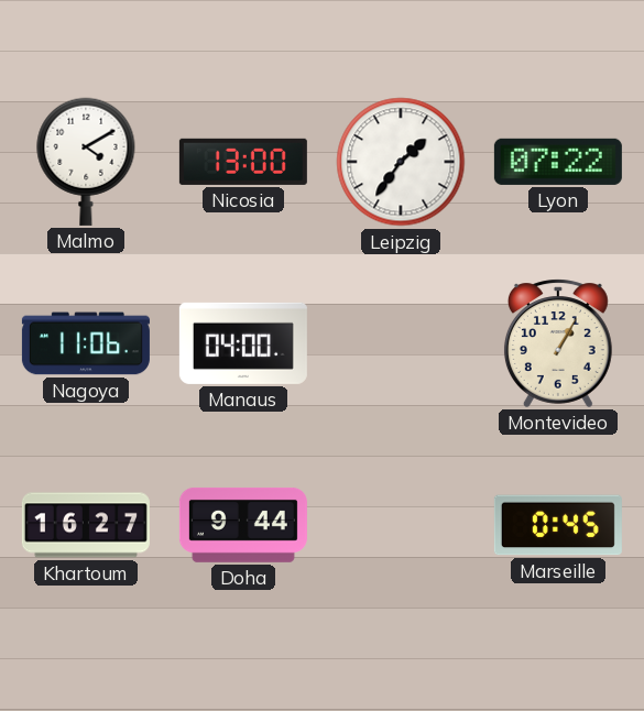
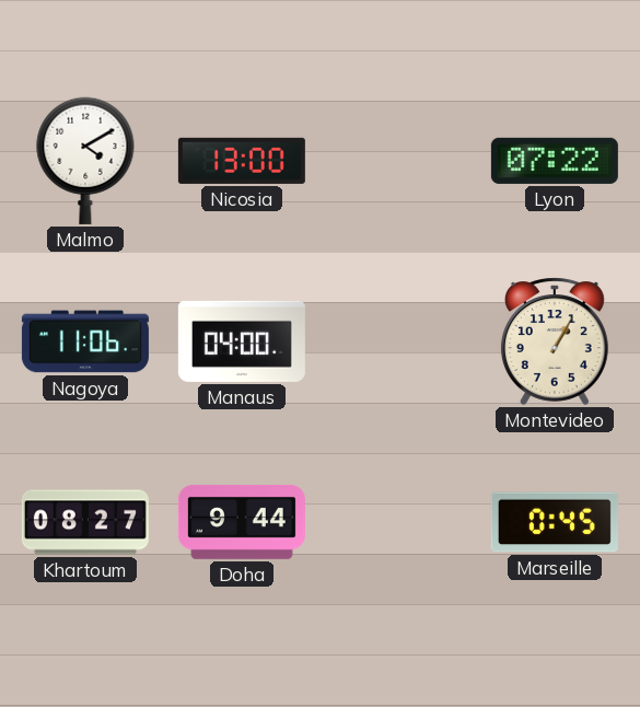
Leipzig: 1:36 -> none
Khartoum: 16:27 -> 08:27
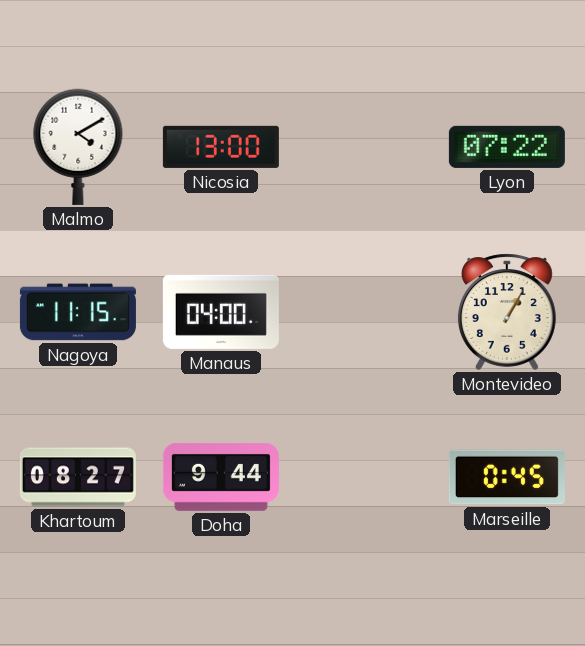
Nagoya: 11:06 -> 11:15
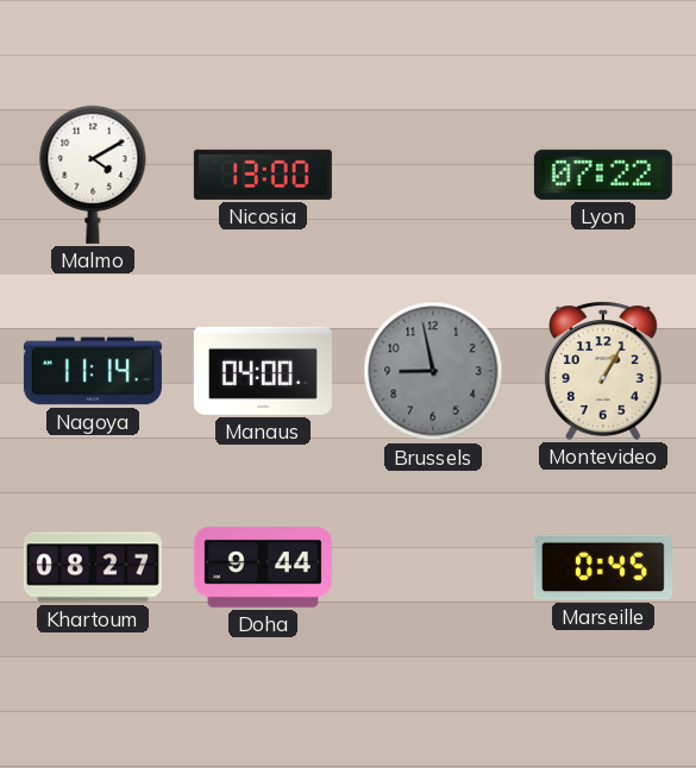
Nagoya: 11:15 -> 11:14
Brussels: none -> 8:58
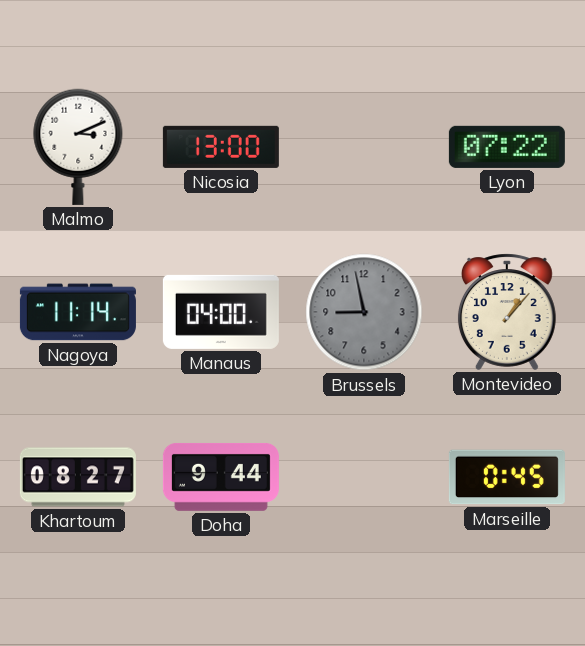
Malmo: 4:10 -> 3:11
Montevideo: 1:05 -> 1:07
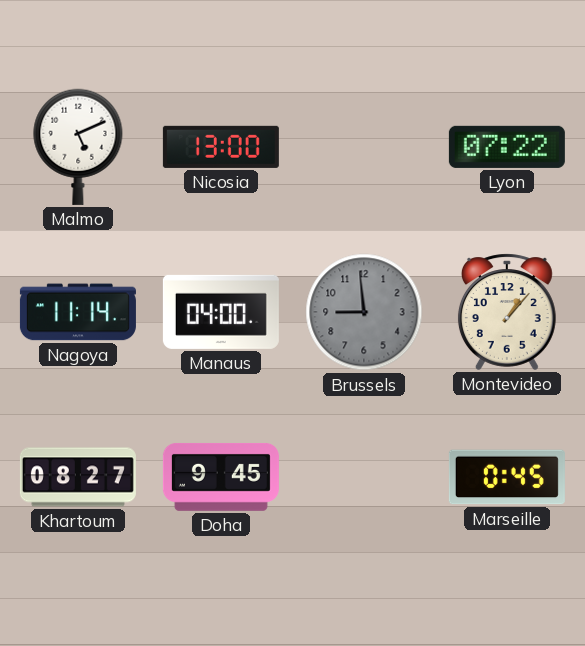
Malmo: 3:11 -> 5:11
Brussels: 8:58 -> 8:59
Doha: 9:44 -> 9:45
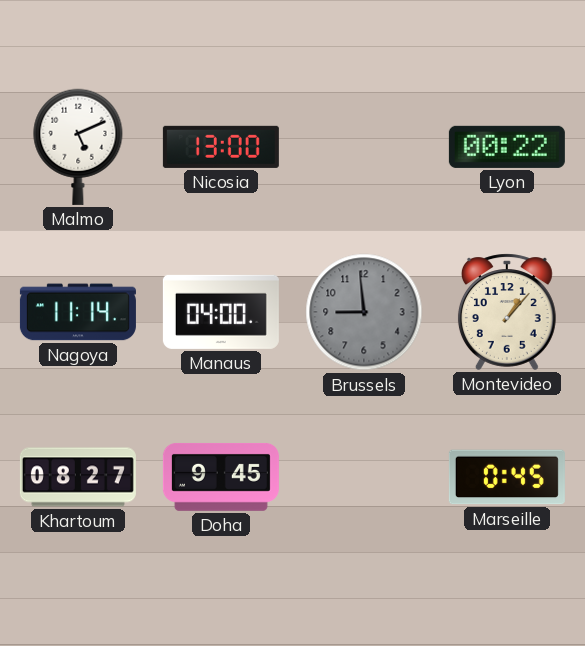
Lyon: 07:22 -> 00:22
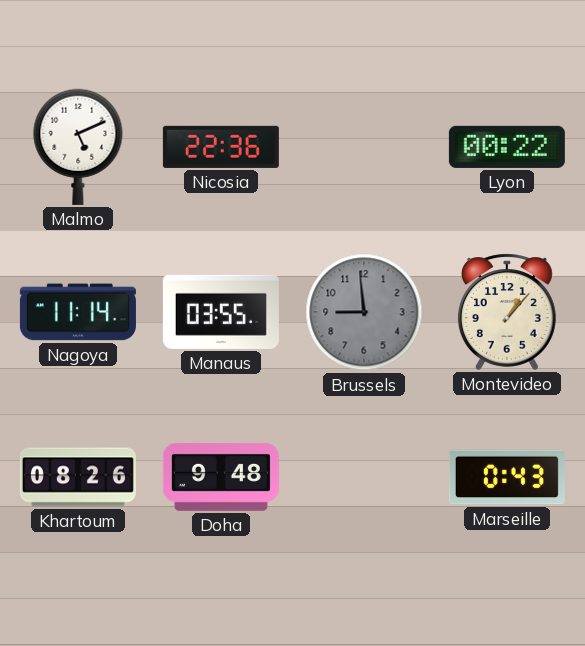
Nicosia: 13:00 -> 22:36
Manaus: 04:00 -> 03:55
Khartoum: 08:27 -> 08:26
Doha: 9:45 -> 9:48
Marseille: 0:45 -> 0:43
